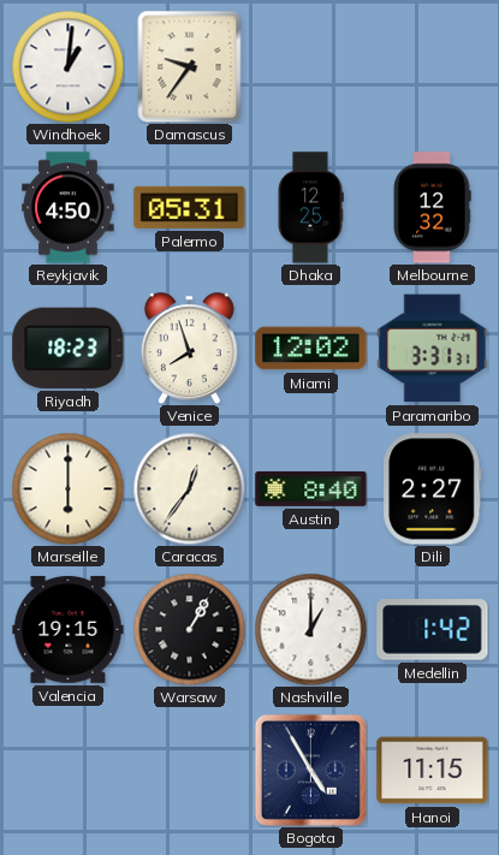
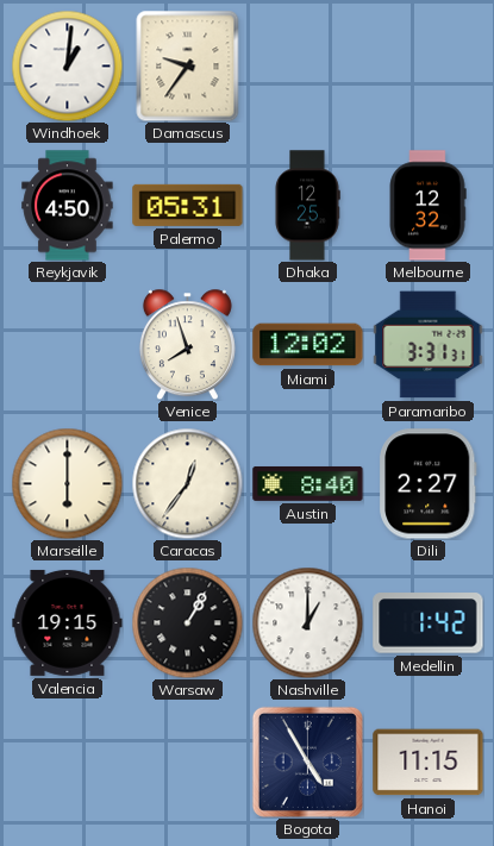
Riyadh: 18:23 -> none
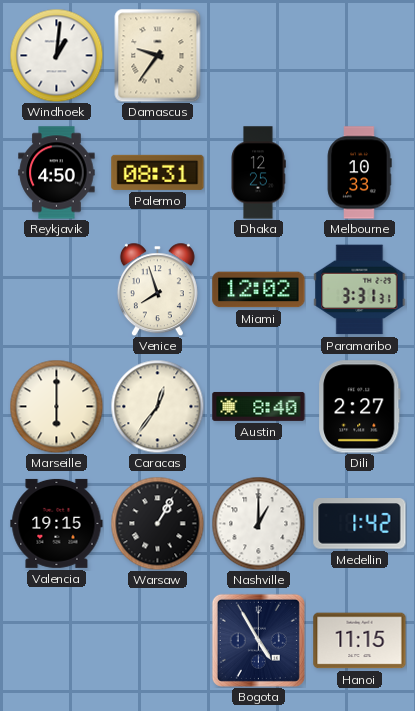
Palermo: 05:31 -> 08:31
Melbourne: 12:32 -> 10:33
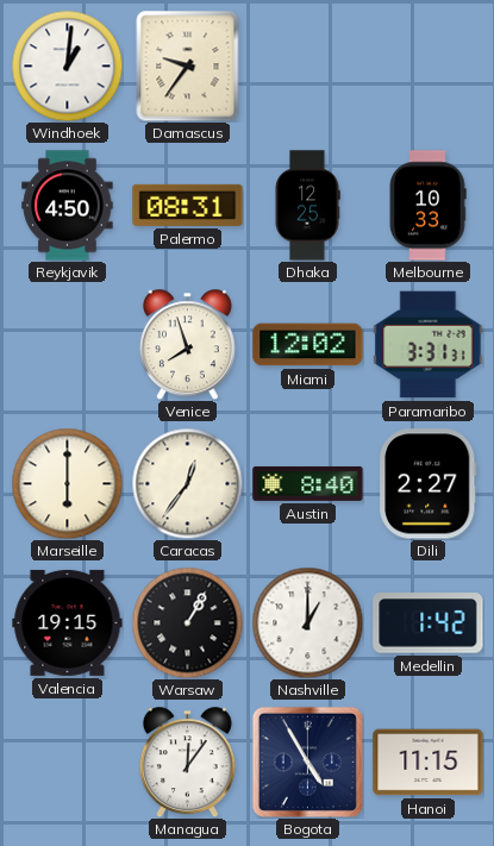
Managua: none -> 12:06
